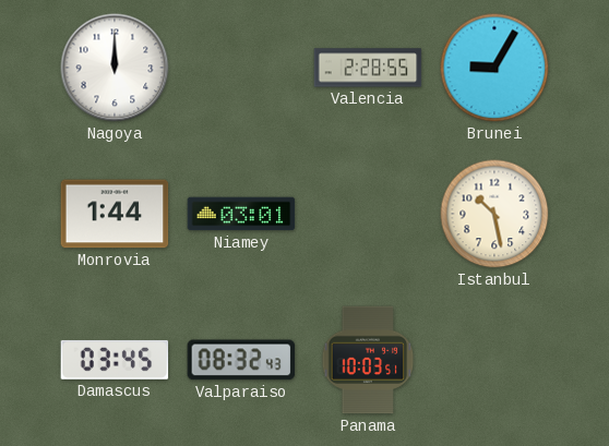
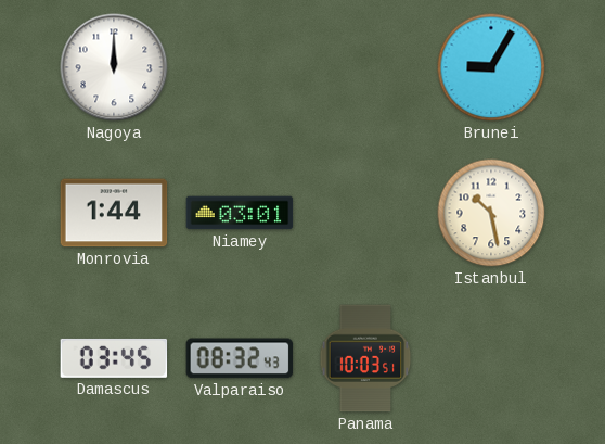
Valencia: 2:28 -> none
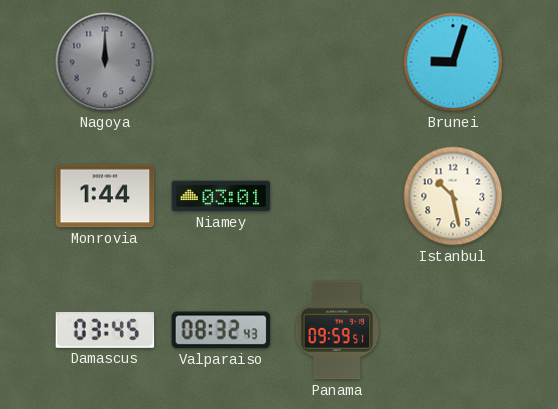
Nagoya dial: white -> grey
Brunei: 9:05 -> 9:03
Panama: 10:03 -> 09:59
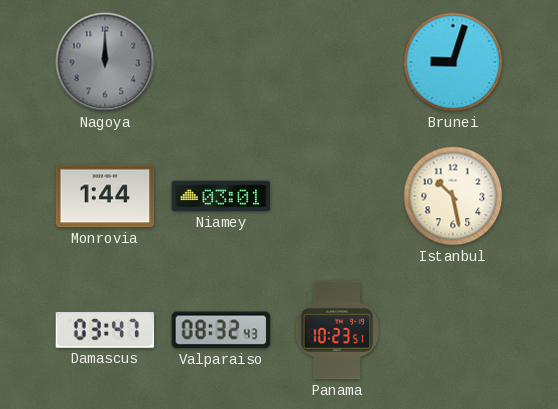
Damascus: 03:45 -> 03:47
Panama: 09:59 -> 10:23
